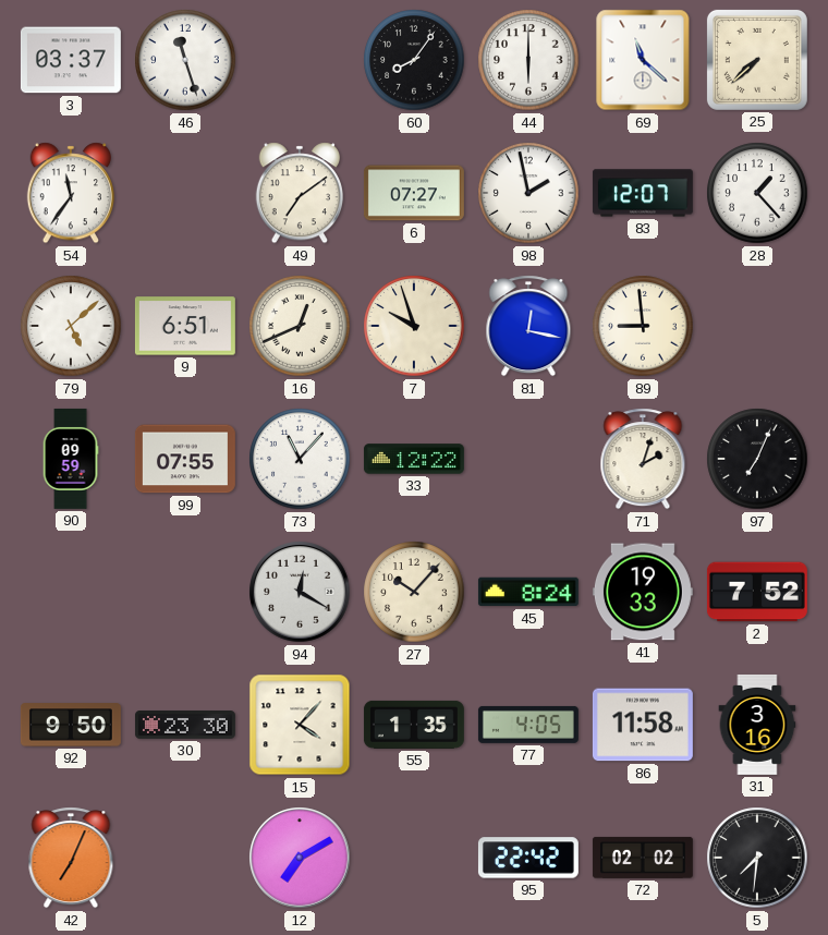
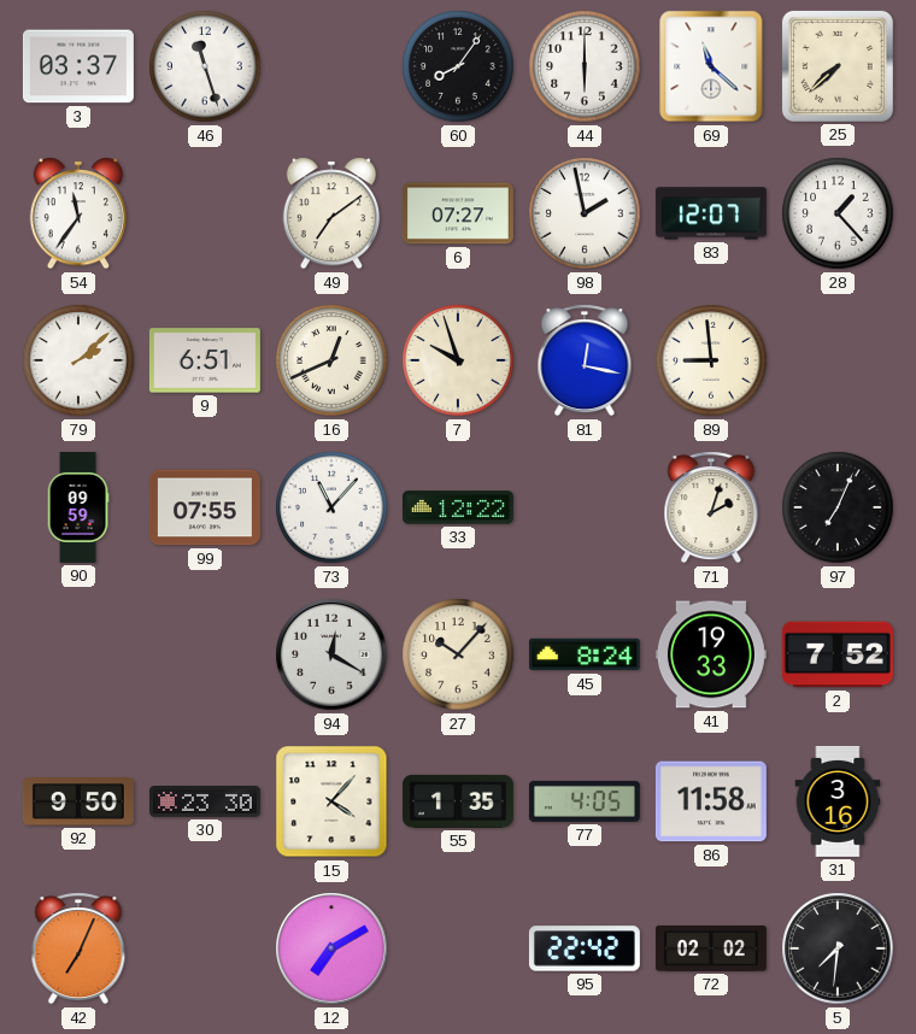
79: 5:08 -> 2:08
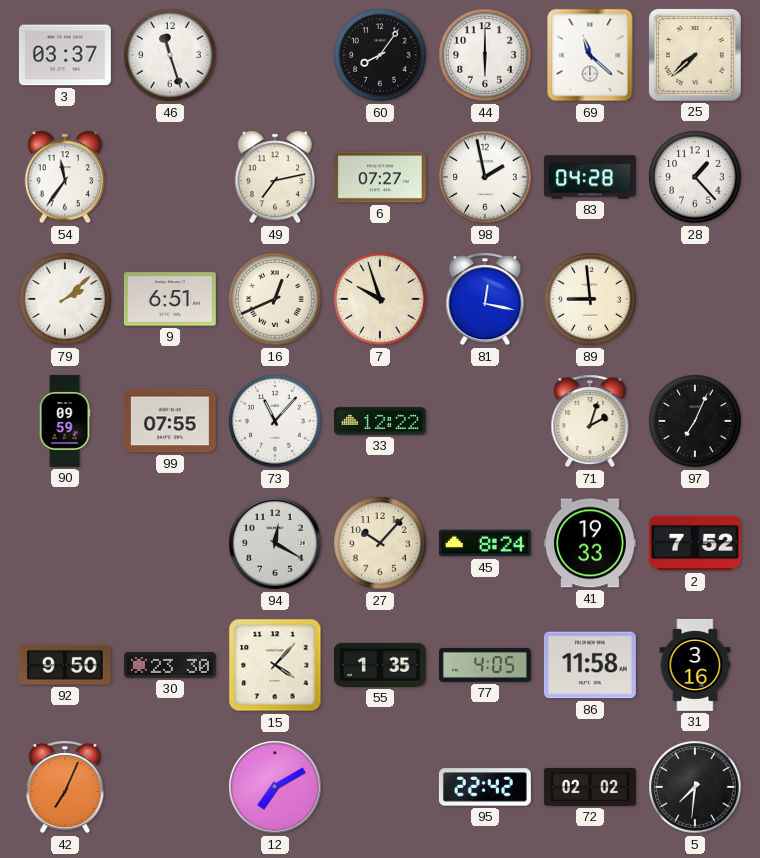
49: 7:09 -> 7:13
83: 12:07 -> 04:28
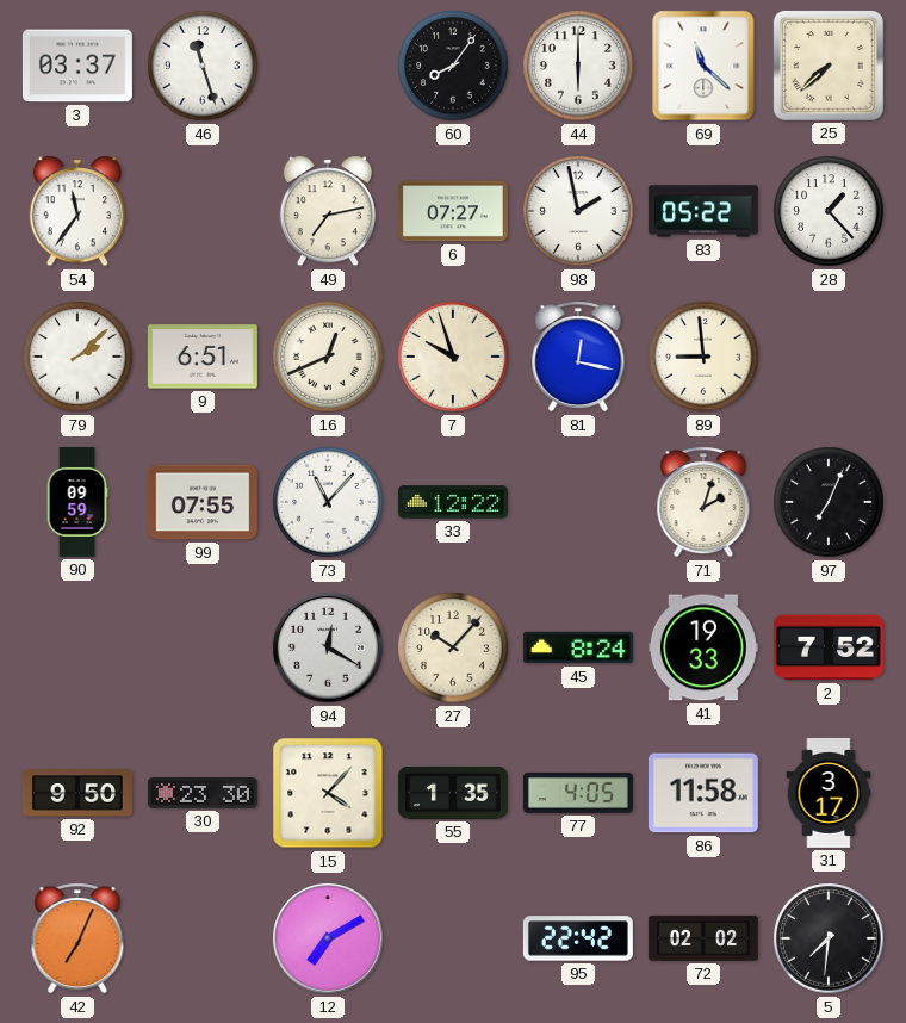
83: 04:28 -> 05:22
31: 3:16 -> 3:17
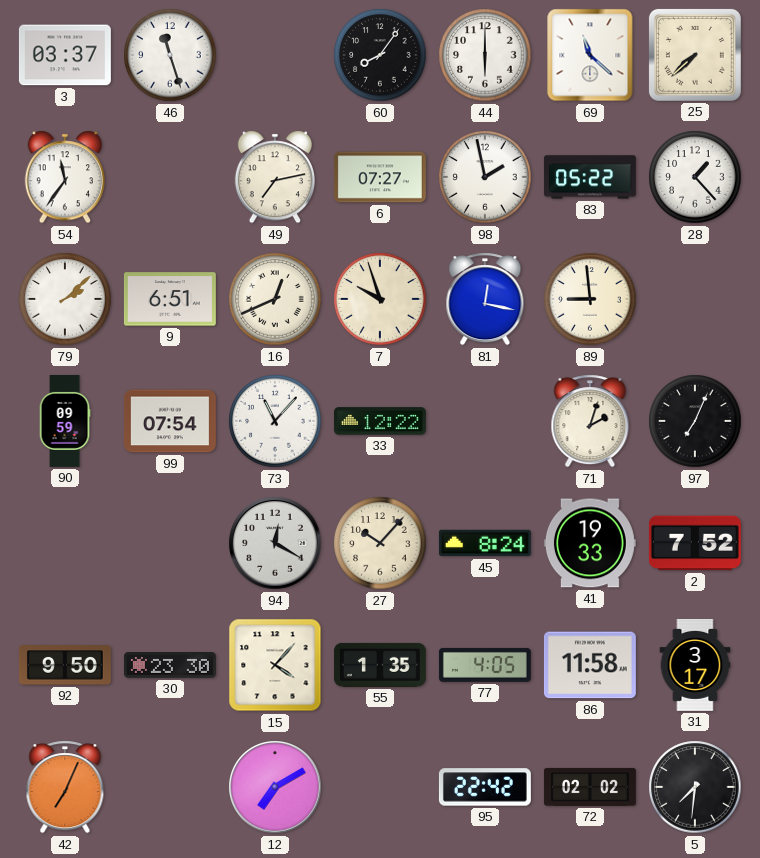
99: 07:55 -> 07:54
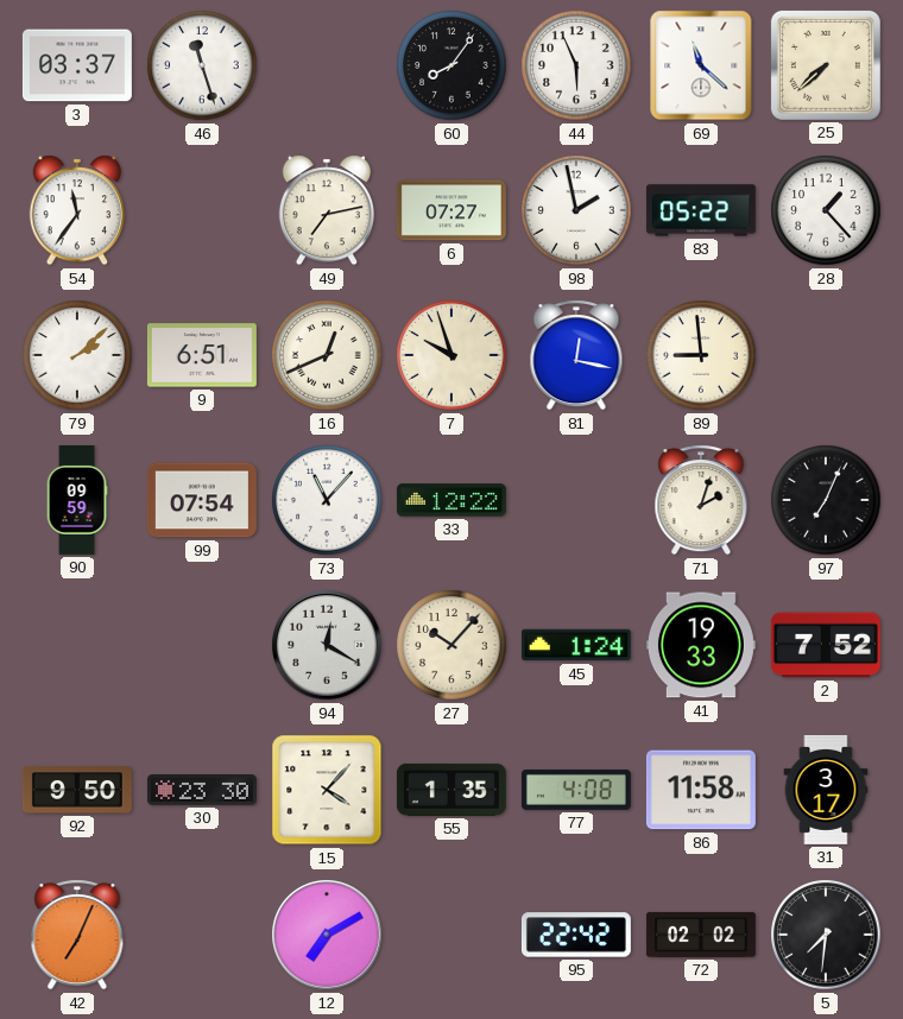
44: 6:00 -> 5:56
45: 8:24 -> 1:24
77: 4:05 -> 4:08
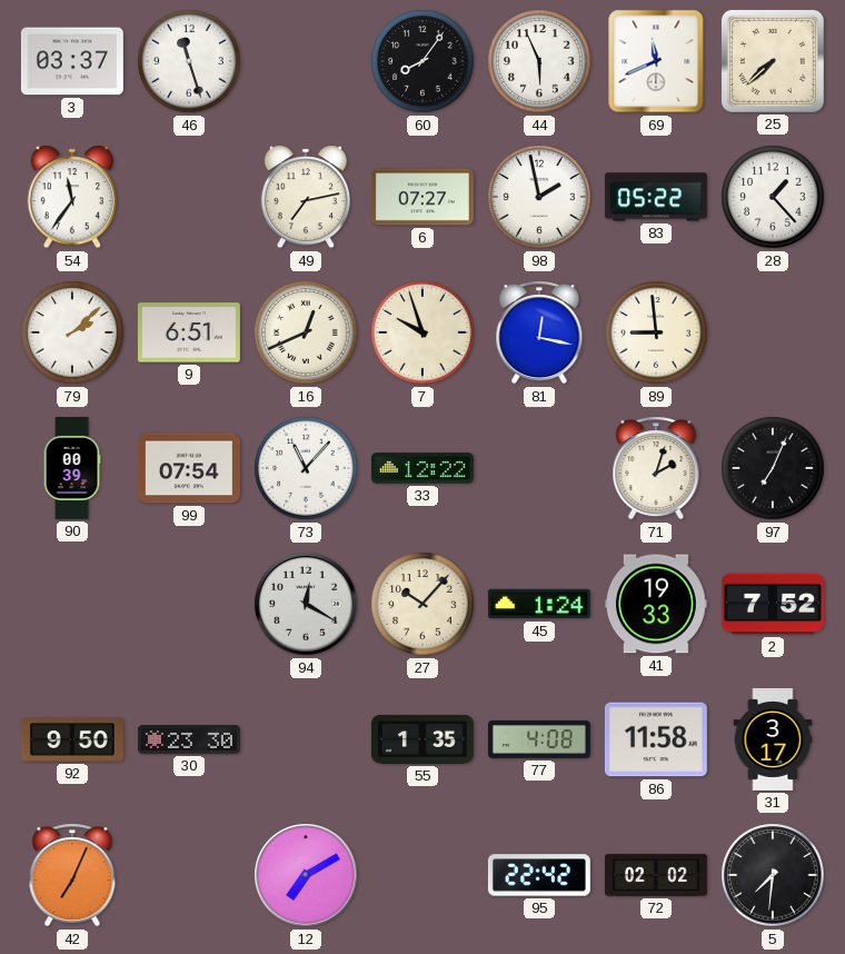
69: 11:22 -> 11:41
90: 09:59 -> 00:39
15: 4:07 -> none
